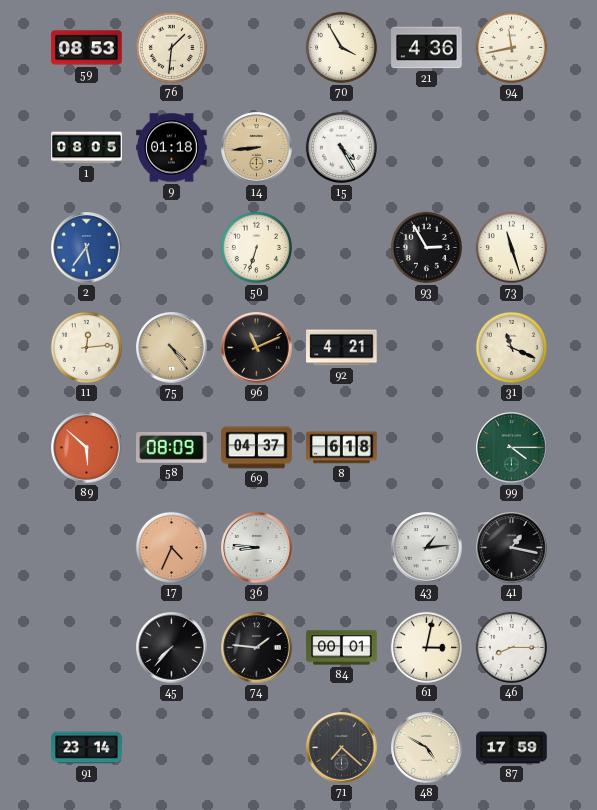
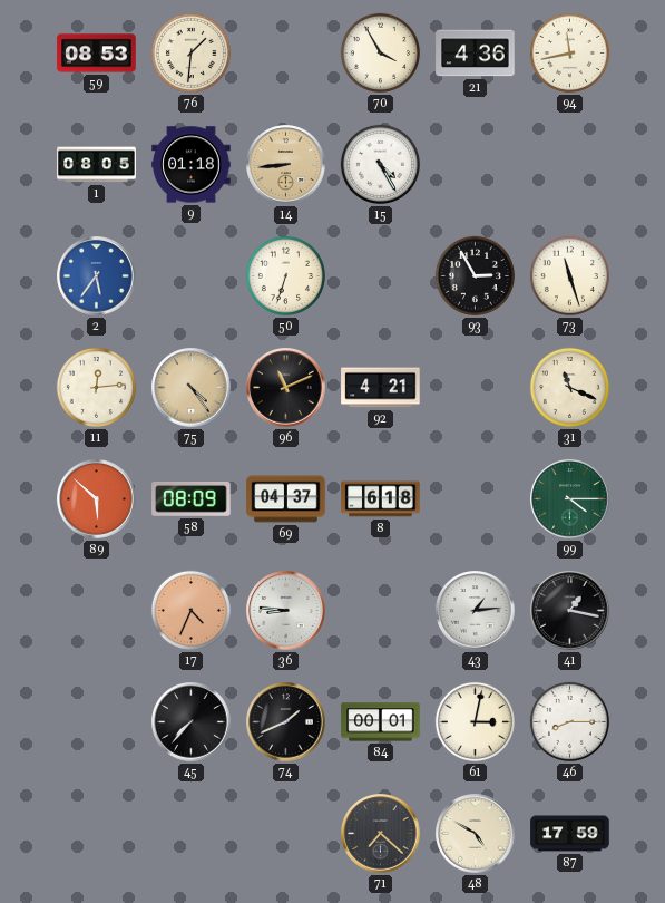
74: 1:46 -> 1:41
91: 23:14 -> none
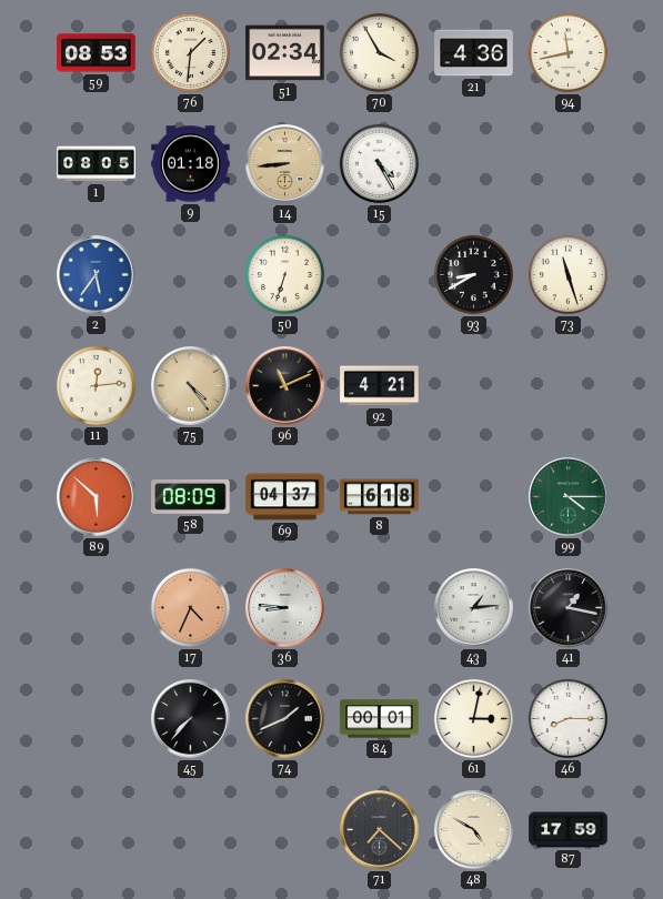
51: none -> 02:34
93: 2:55 -> 8:40
31: 11:19 -> none
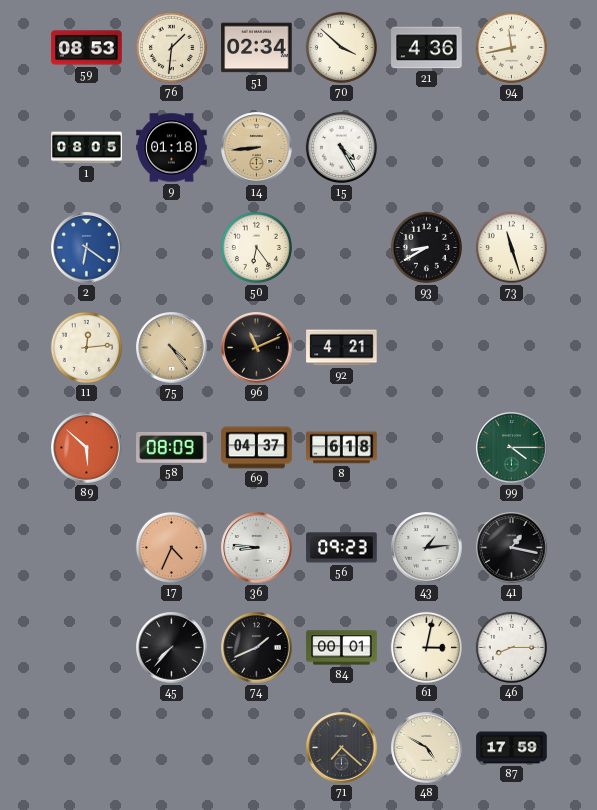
70: 3:55 -> 3:52
2: 5:36 -> 6:21
50: 6:33 -> 6:24
56: none -> 09:23
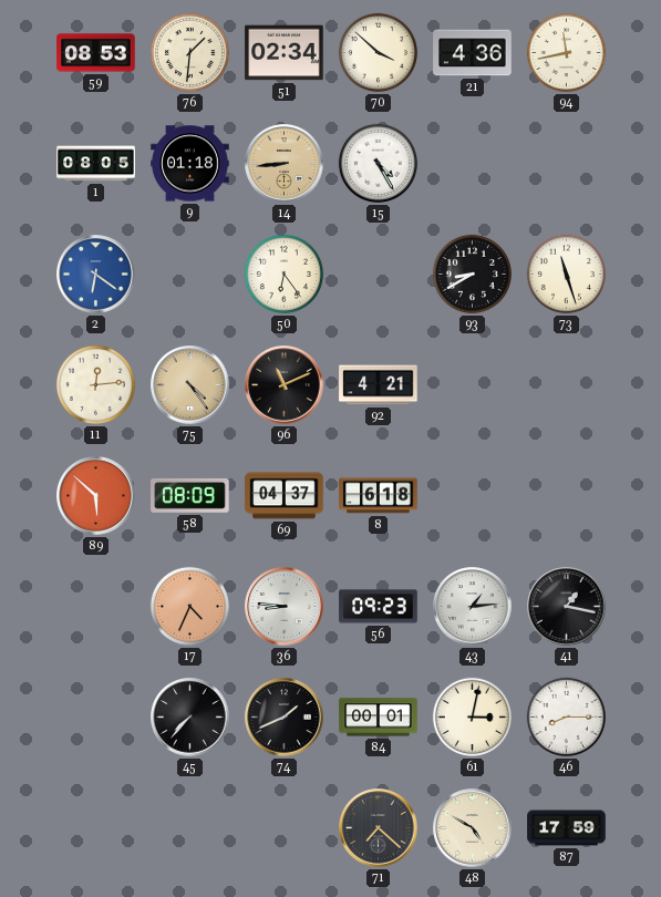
99: 4:15 -> none
